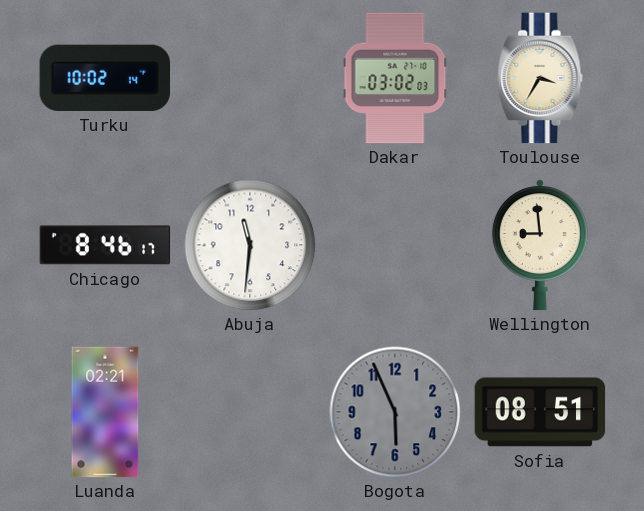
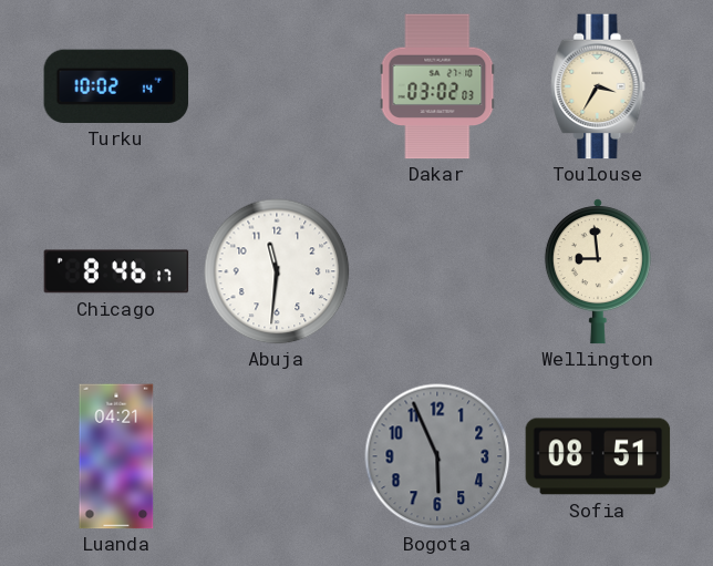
Luanda: 02:21 -> 04:21
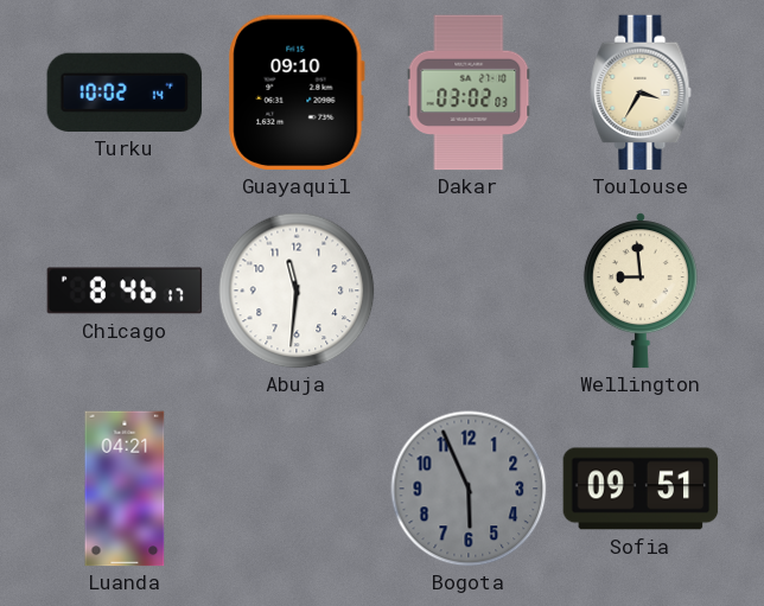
Guayaquil: none -> 09:10
Sofia: 08:51 -> 09:51
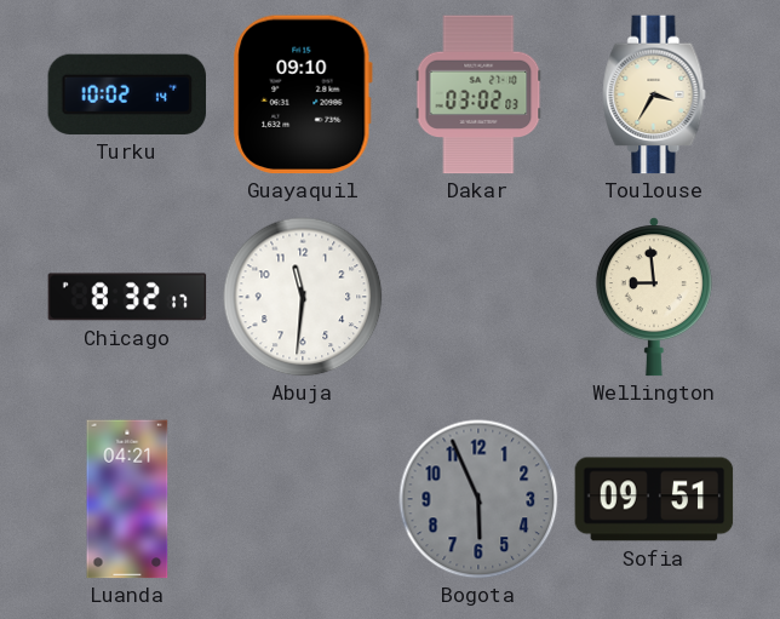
Chicago: 8:46 -> 8:32
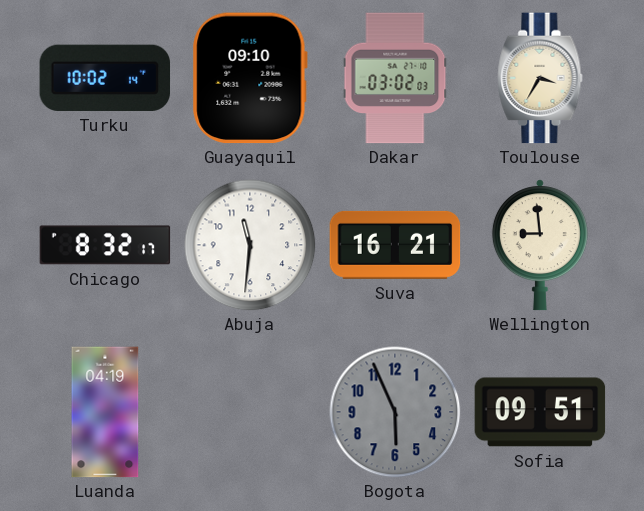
Suva: none -> 16:21
Luanda: 04:21 -> 04:19
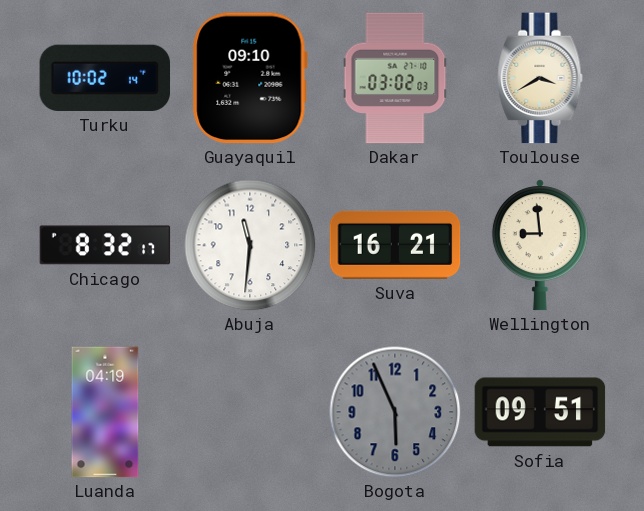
Toulouse: 3:35 -> 3:40
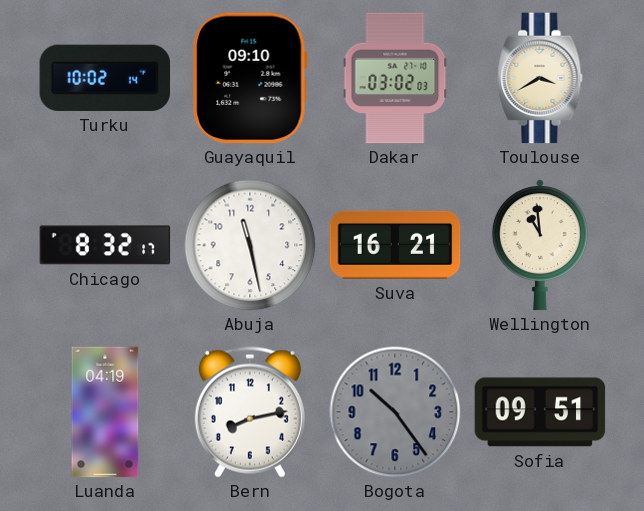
Abuja: 11:31 -> 11:28
Wellington: 8:59 -> 10:59
Bern: none -> 8:13
Bogota: 5:56 -> 10:24
